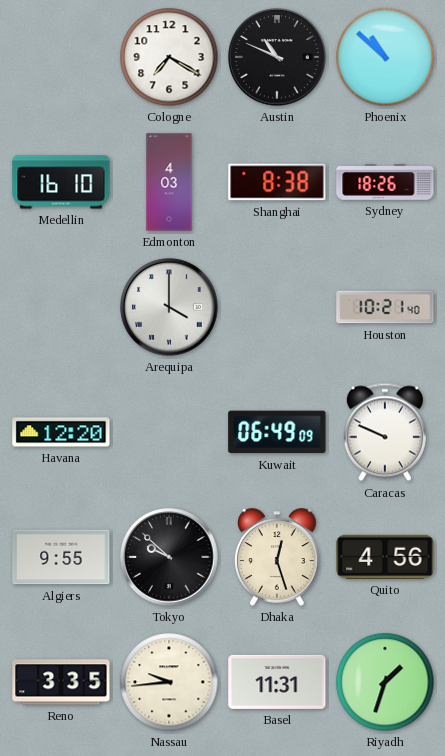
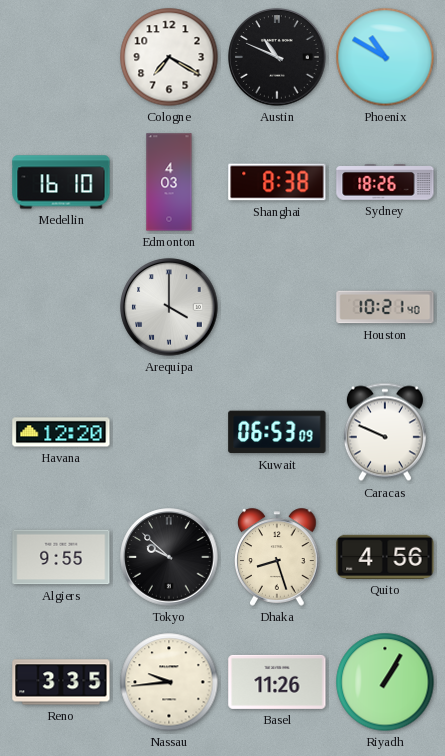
Phoenix: 10:52 -> 10:50
Kuwait: 06:49 -> 06:53
Dhaka: 12:27 -> 8:27
Basel: 11:31 -> 11:26
Riyadh: 1:33 -> 1:05
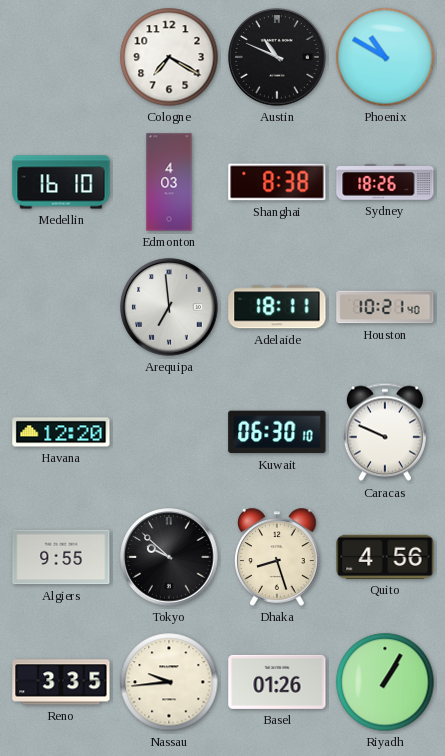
Arequipa: 4:00 -> 6:59
Adelaide: none -> 18:11
Kuwait: 06:53 -> 06:30
Basel: 11:26 -> 01:26
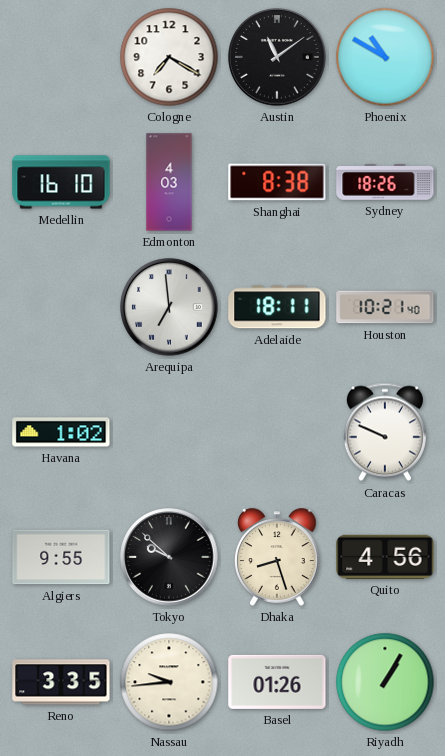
Austin: 10:49 -> 11:09
Havana: 12:20 -> 1:02
Kuwait: 06:30 -> none
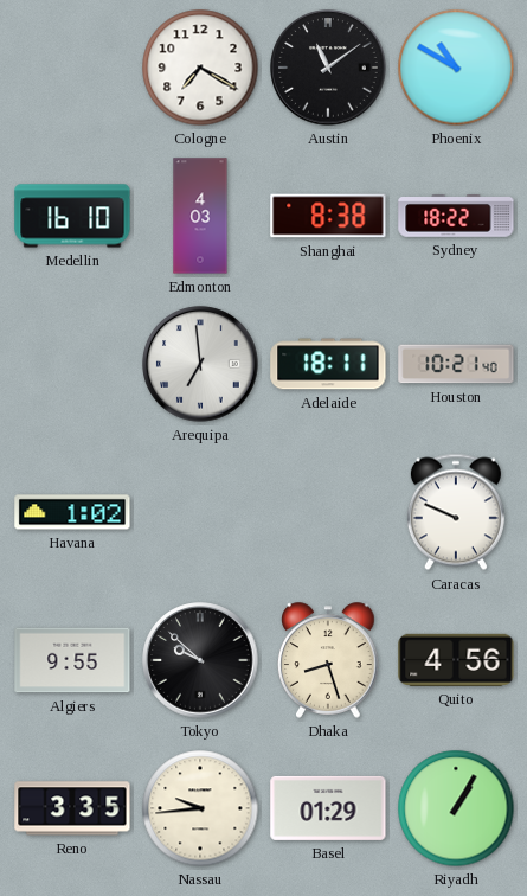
Sydney: 18:26 -> 18:22
Basel: 01:26 -> 01:29
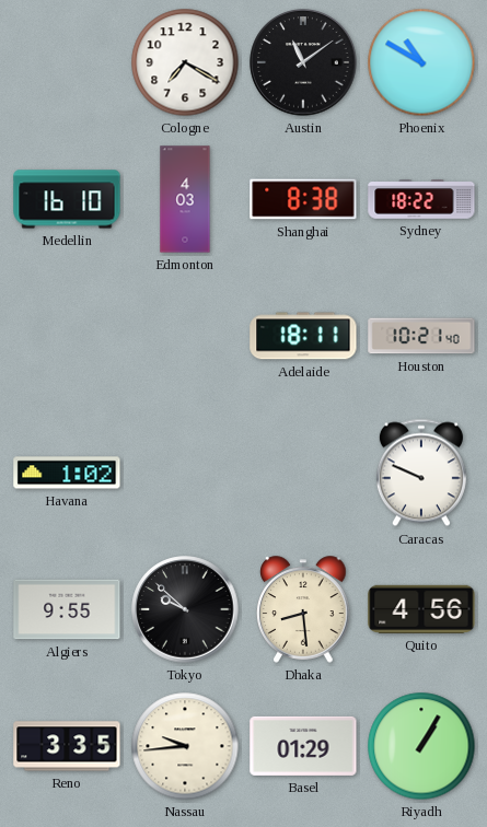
Arequipa: 6:59 -> none
Dhaka: 8:27 -> 8:29
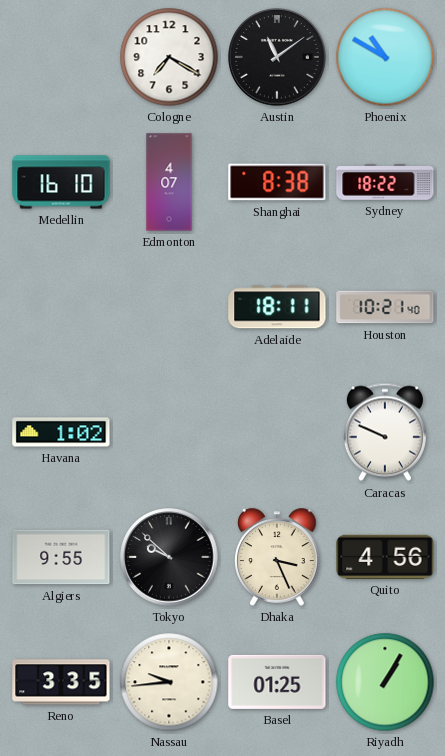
Edmonton: 4:03 -> 4:07
Dhaka: 8:29 -> 3:26
Basel: 01:29 -> 01:25
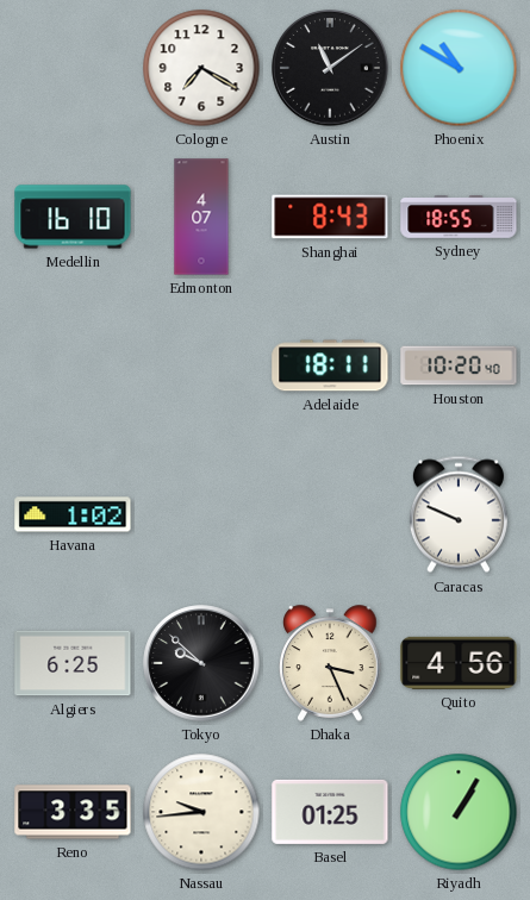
Shanghai: 8:38 -> 8:43
Sydney: 18:22 -> 18:55
Houston: 10:21 -> 10:20
Algiers: 9:55 -> 6:25
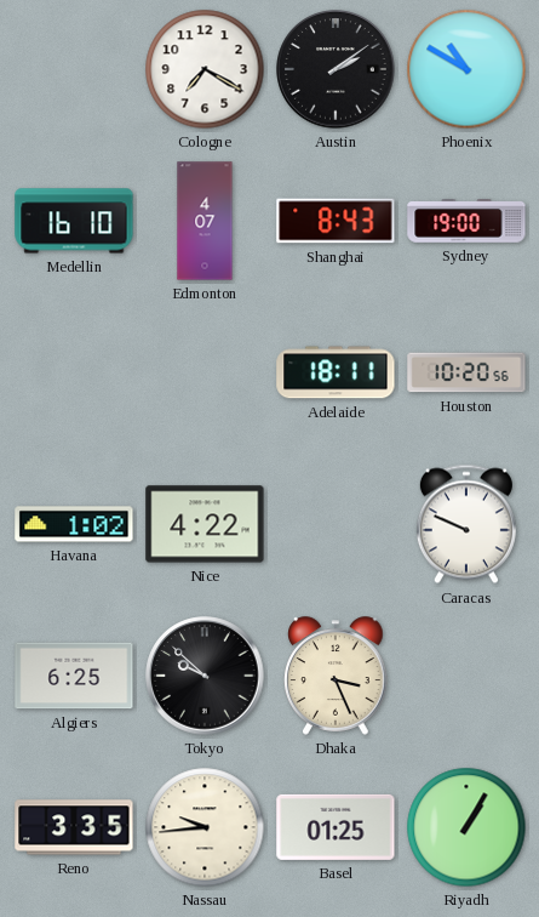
Austin: 11:09 -> 2:09
Sydney: 18:55 -> 19:00
Houston: 10:20:40 -> 10:20:56
Nice: none -> 4:22
Quito: 4:56 -> none
